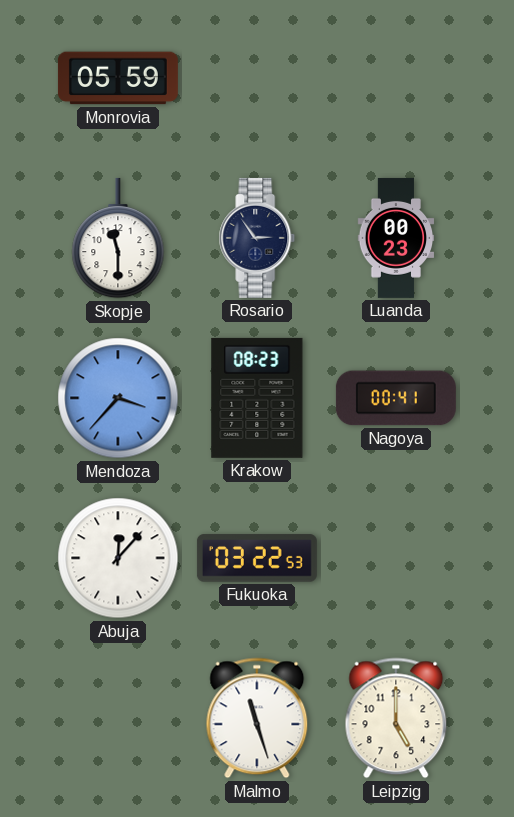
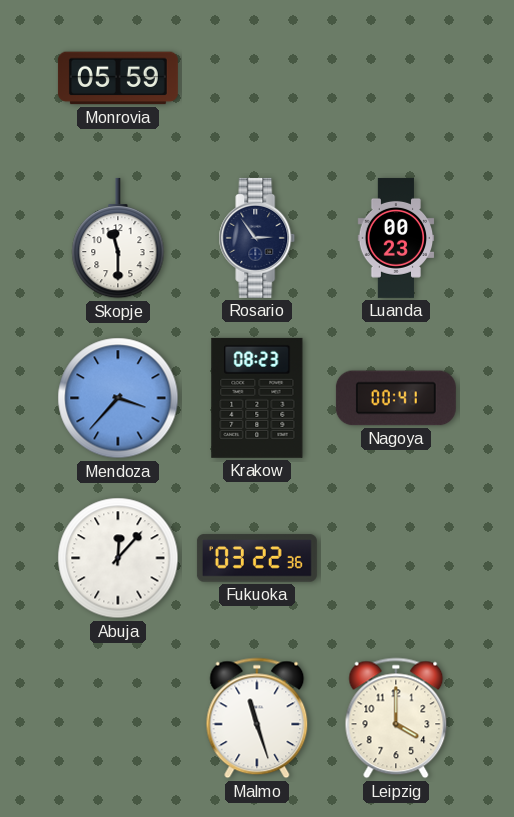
Fukuoka: 03:22:53 -> 03:22:36
Leipzig: 5:00 -> 4:00
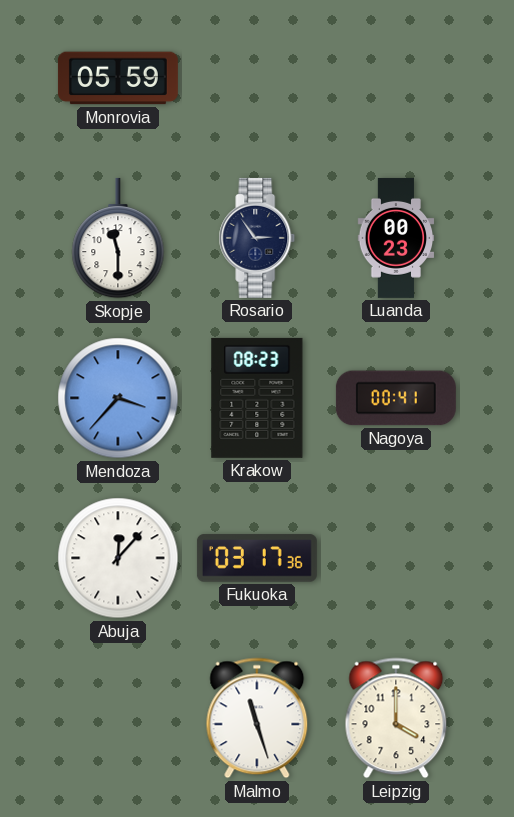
Fukuoka: 03:22 -> 03:17
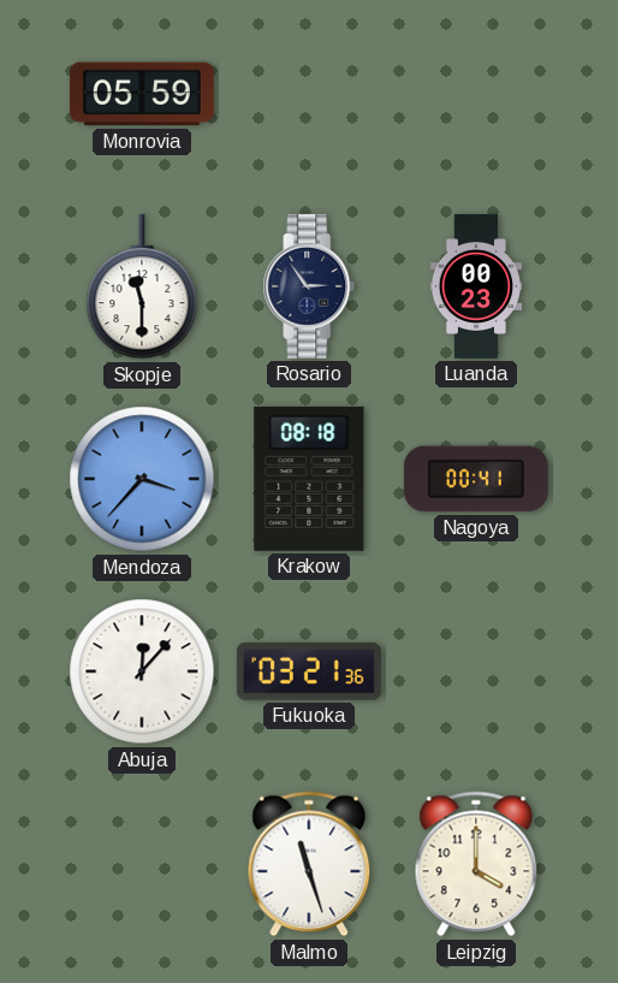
Krakow: 08:23 -> 08:18
Fukuoka: 03:17 -> 03:21
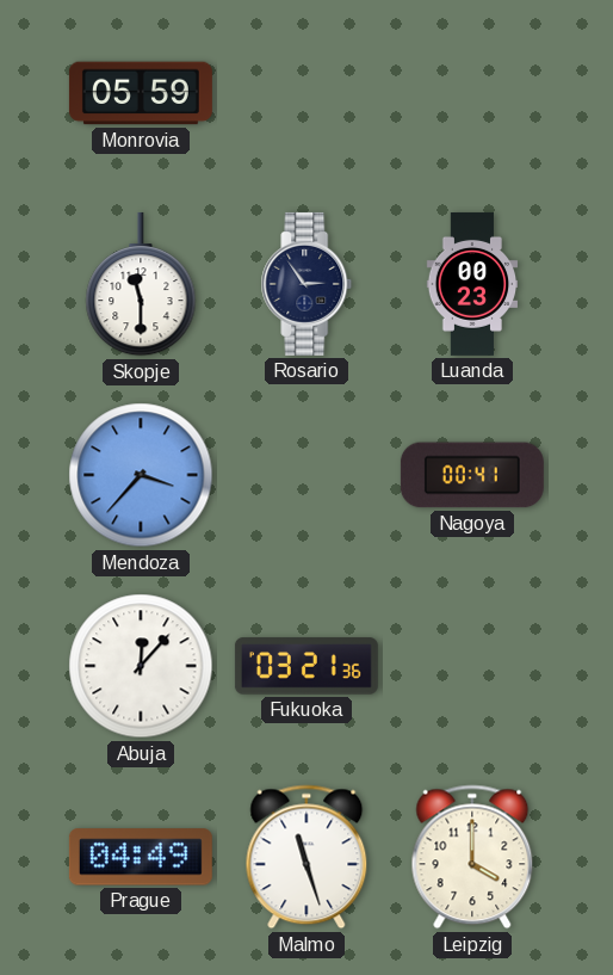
Krakow: 08:18 -> none
Prague: none -> 04:49
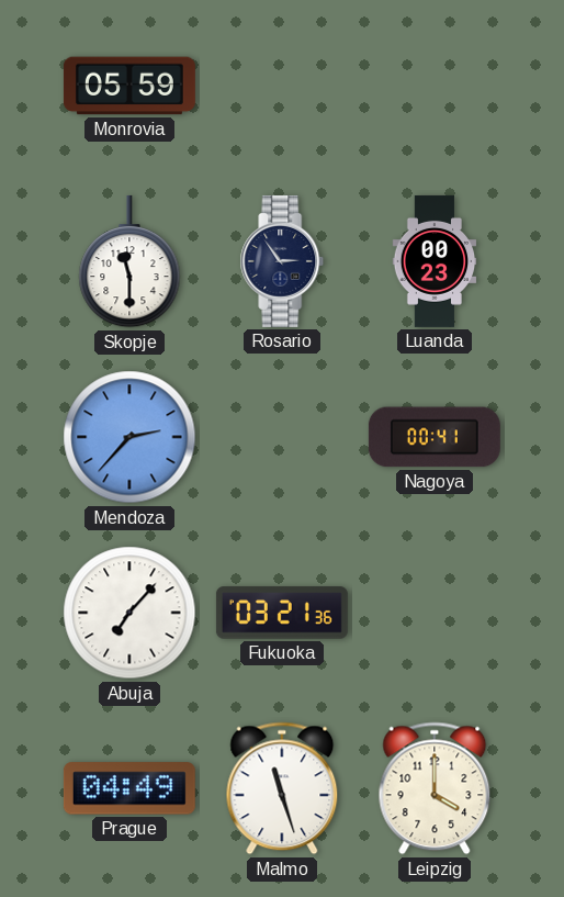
Mendoza: 3:37 -> 2:37
Abuja: 12:07 -> 7:07
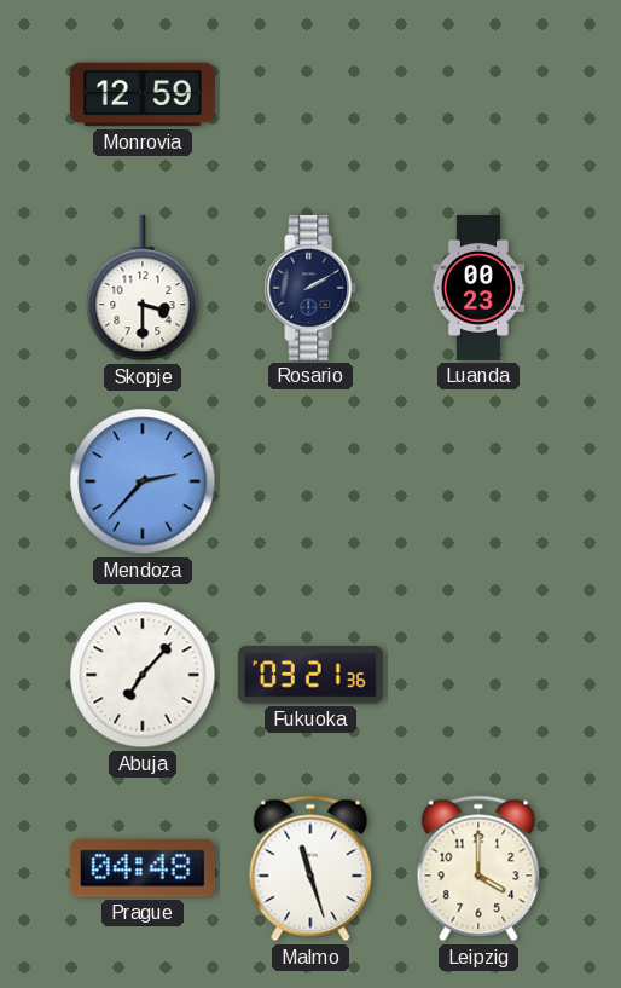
Monrovia: 05:59 -> 12:59
Skopje: 11:30 -> 3:30
Rosario: 2:54 -> 2:10
Nagoya: 00:41 -> none
Prague: 04:49 -> 04:48
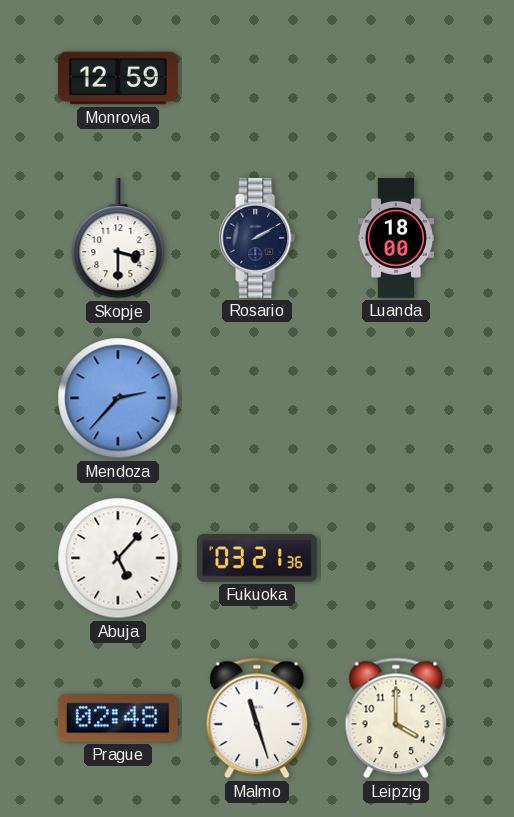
Luanda: 00:23 -> 18:00
Abuja: 7:07 -> 5:07
Prague: 04:48 -> 02:48
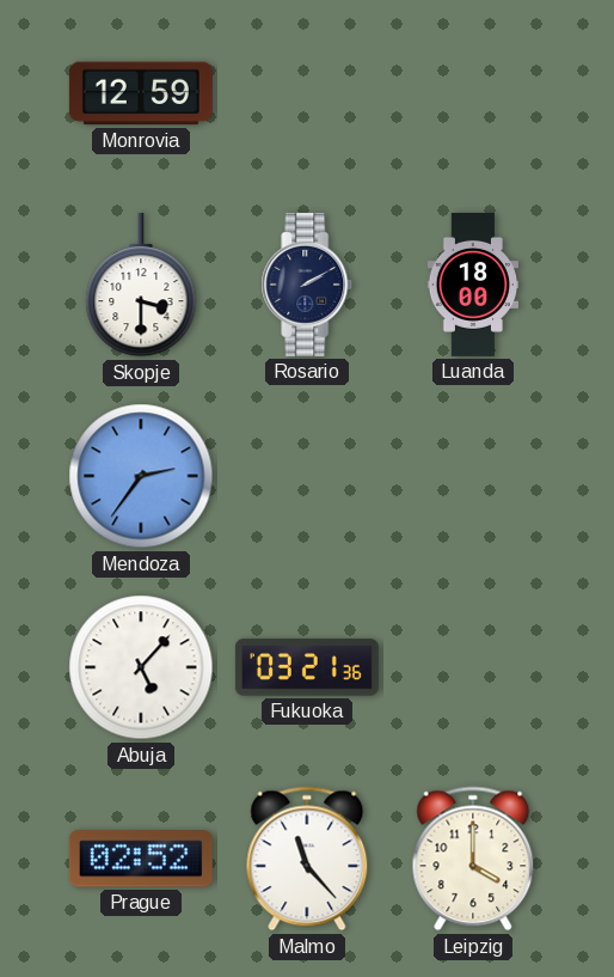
Mendoza: 2:37 -> 2:36
Prague: 02:48 -> 02:52
Malmo: 11:27 -> 11:23
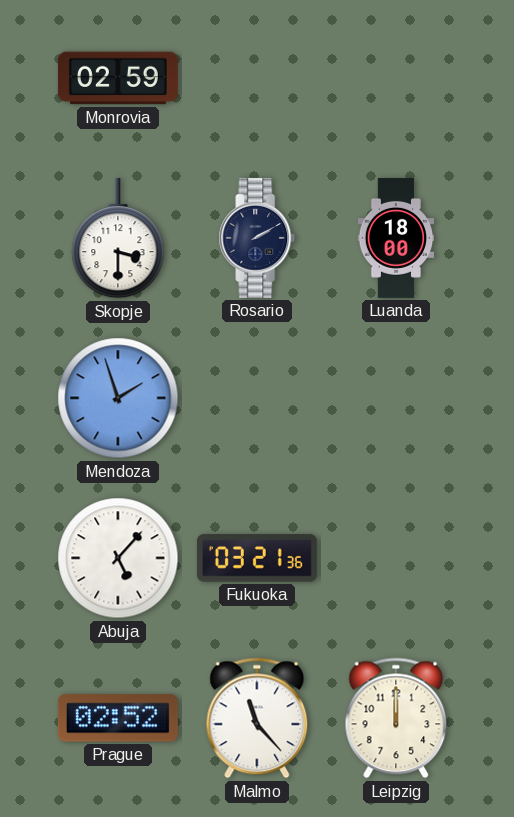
Monrovia: 12:59 -> 02:59
Mendoza: 2:36 -> 1:57
Leipzig: 4:00 -> 12:00
